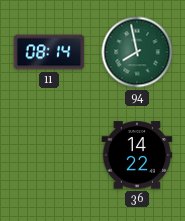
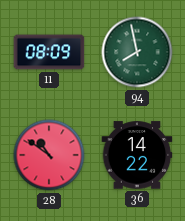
11: 08:14 -> 08:09
28: none -> 10:51
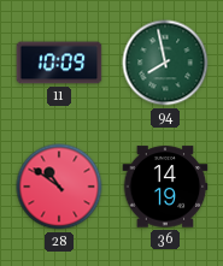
11: 08:09 -> 10:09
36: 14:22 -> 14:19
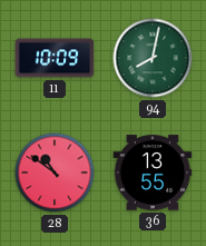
94: 7:58 -> 8:02
36: 14:19 -> 13:55
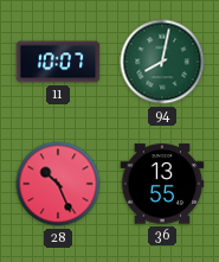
11: 10:09 -> 10:07
28: 10:51 -> 10:26
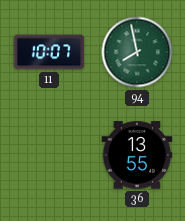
94: 8:02 -> 7:58
28: 10:26 -> none
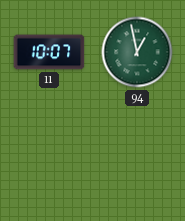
94: 7:58 -> 12:58
36: 13:55 -> none
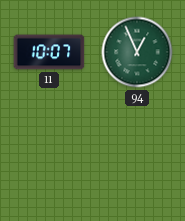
94: 12:58 -> 12:56
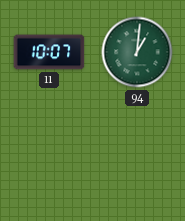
94: 12:56 -> 1:01
